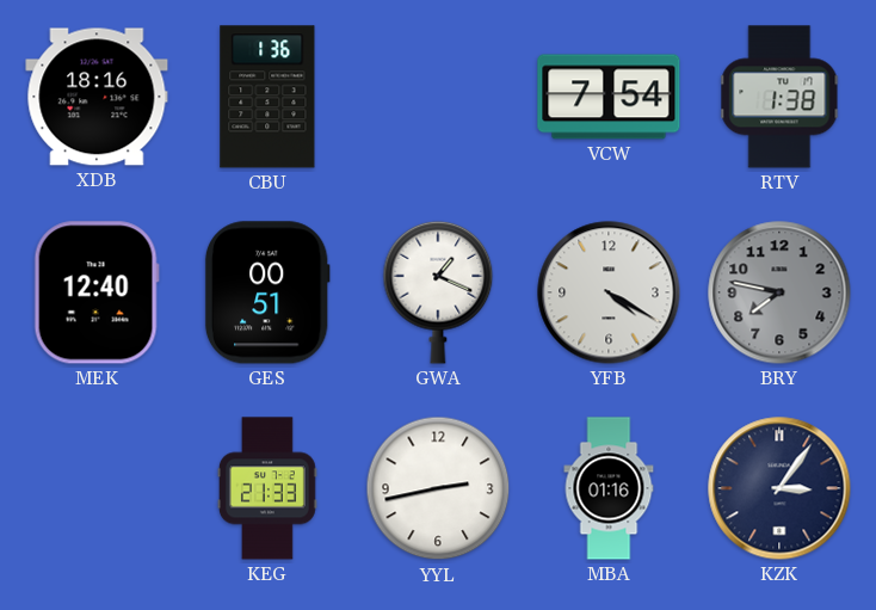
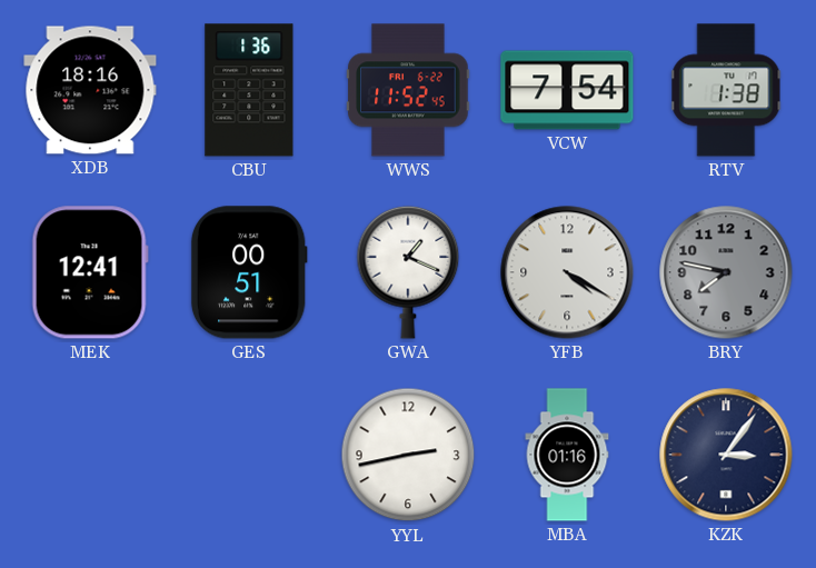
WWS: none -> 11:52
MEK: 12:40 -> 12:41
KEG: 21:33 -> none
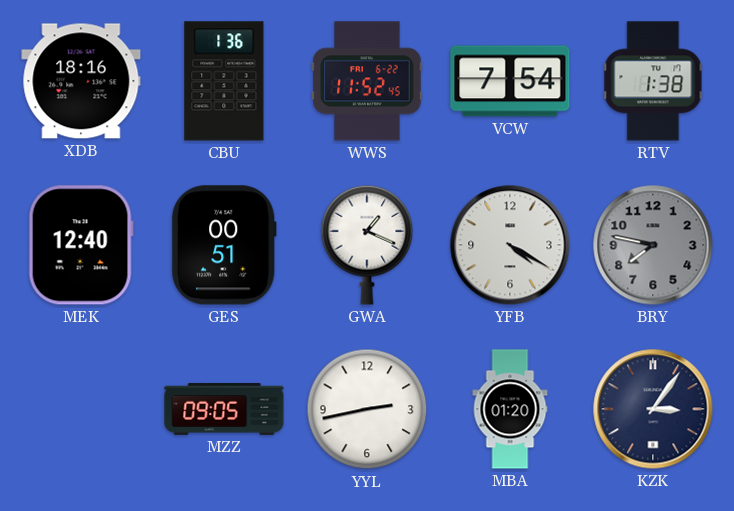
MEK: 12:41 -> 12:40
MZZ: none -> 09:05
MBA: 01:16 -> 01:20
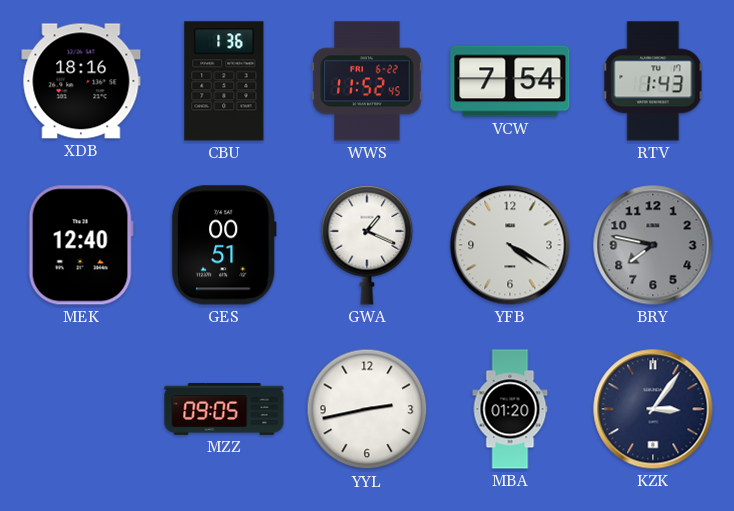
RTV: 1:38 -> 1:43
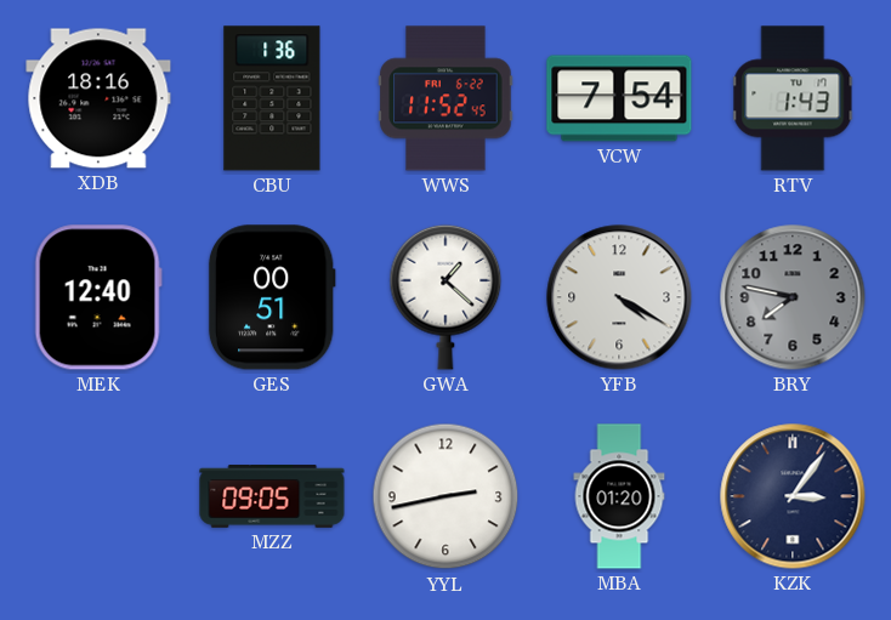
GWA: 1:19 -> 1:22
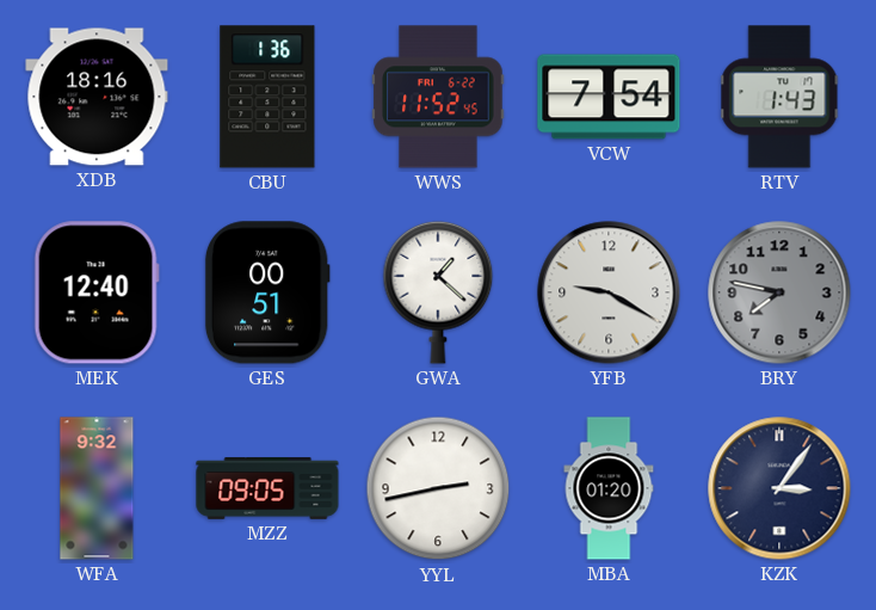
YFB: 4:20 -> 9:20
WFA: none -> 9:32
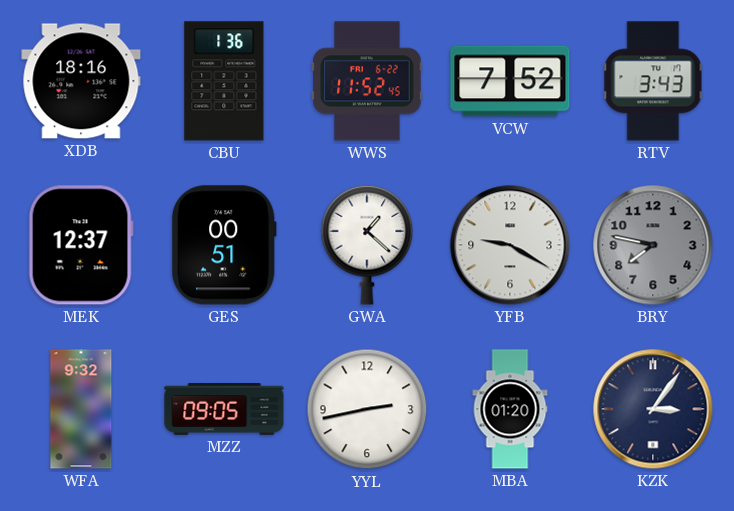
VCW: 7:54 -> 7:52
RTV: 1:43 -> 3:43
MEK: 12:40 -> 12:37
